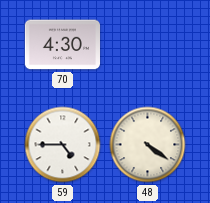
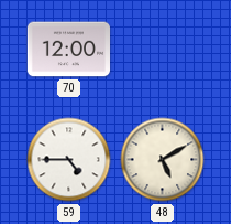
70: 4:30 -> 12:00
48: 4:21 -> 5:10
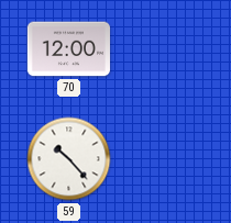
59: 4:45 -> 10:23
48: 5:10 -> none
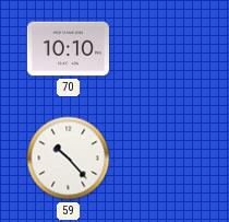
70: 12:00 -> 10:10
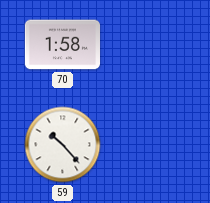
70: 10:10 -> 1:58
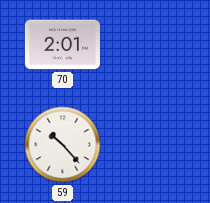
70: 1:58 -> 2:01
